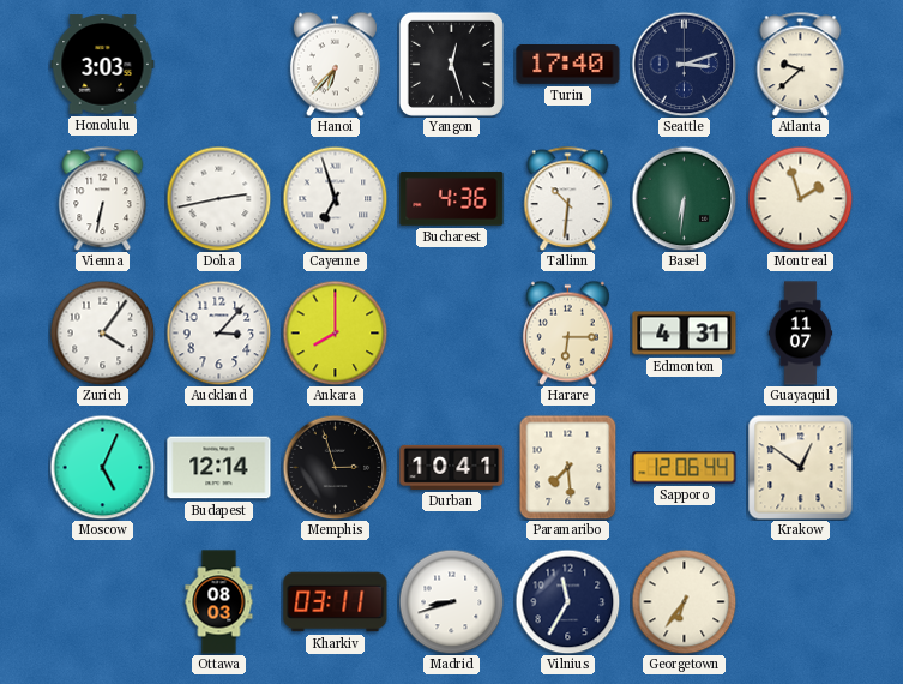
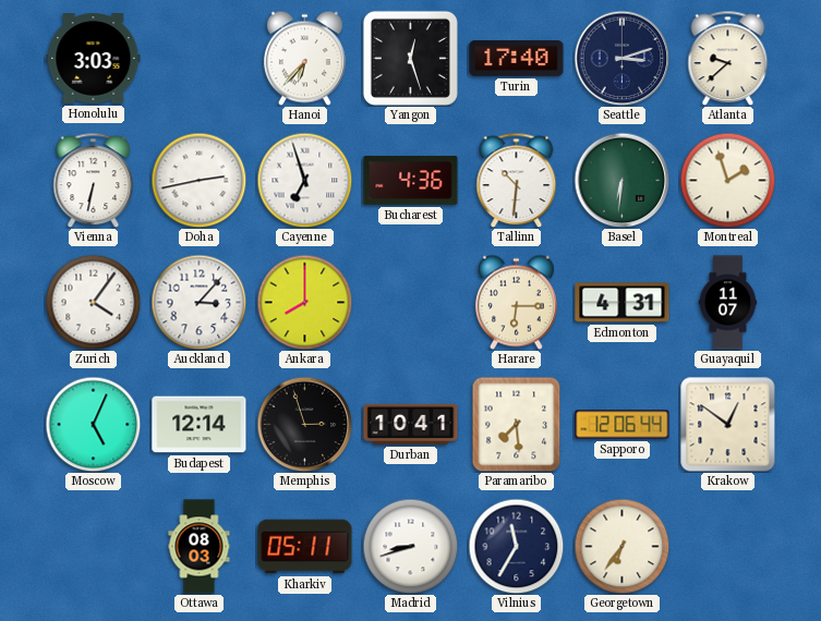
Kharkiv: 03:11 -> 05:11
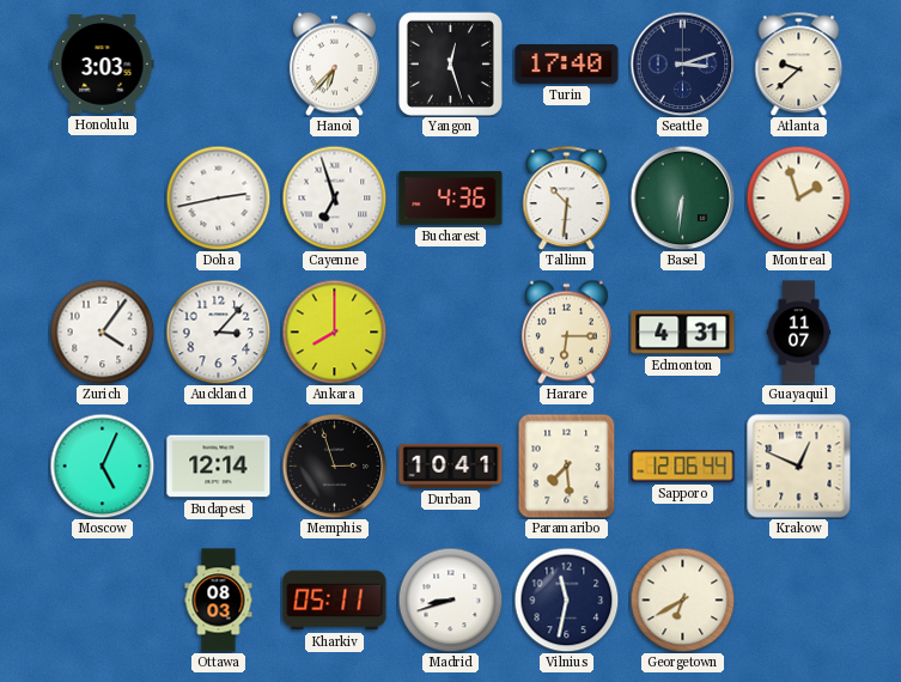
Vienna: 6:32 -> none
Krakow: 12:51 -> 12:49
Vilnius: 11:35 -> 11:32
Georgetown: 6:36 -> 6:40
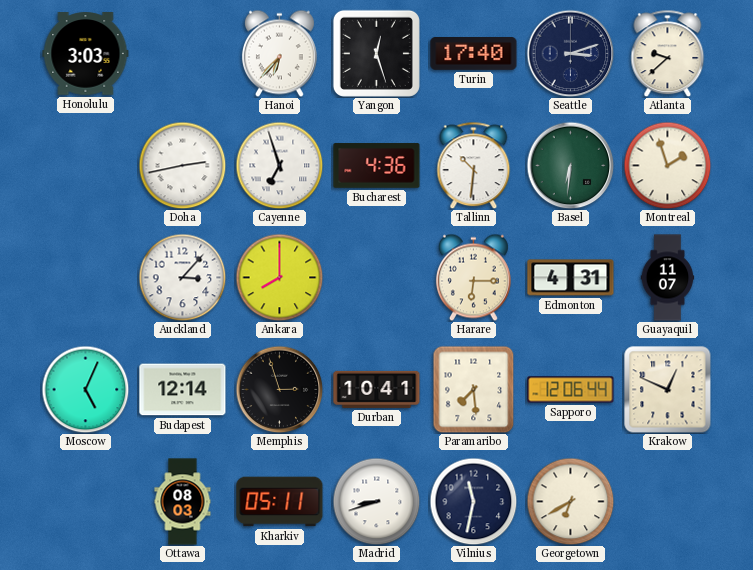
Zurich: 4:06 -> none
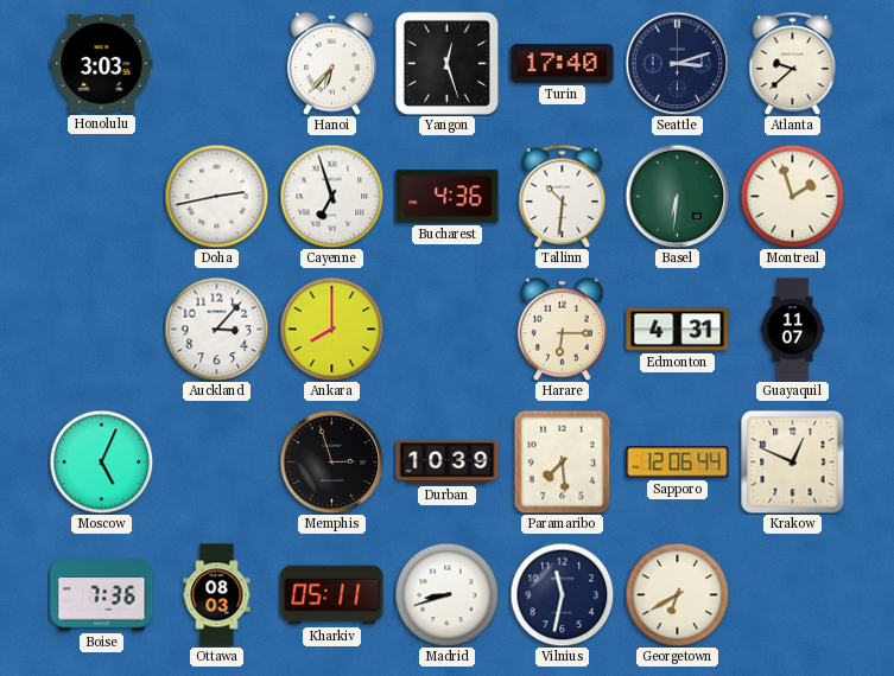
Budapest: 12:14 -> none
Durban: 10:41 -> 10:39
Boise: none -> 7:36
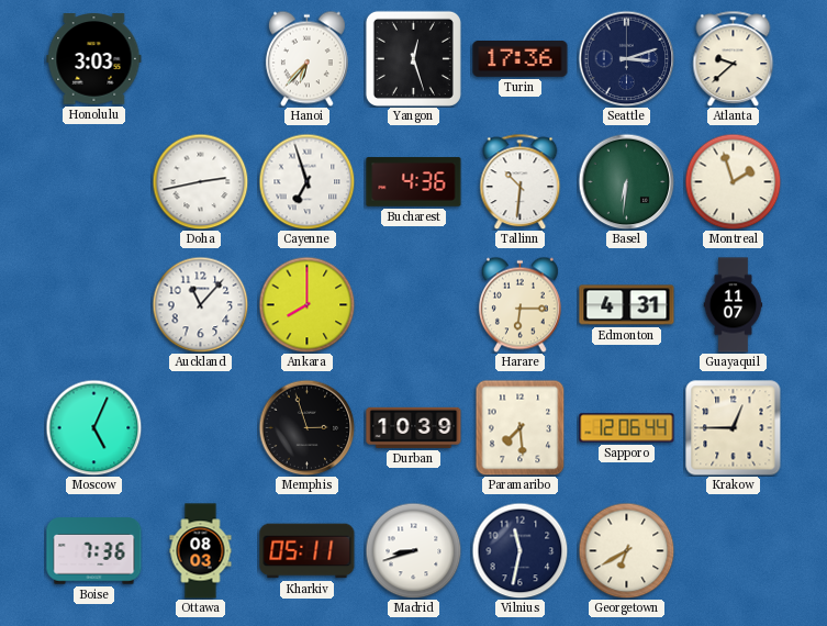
Turin: 17:40 -> 17:36
Auckland: 3:07 -> 11:07
Krakow: 12:49 -> 12:45
